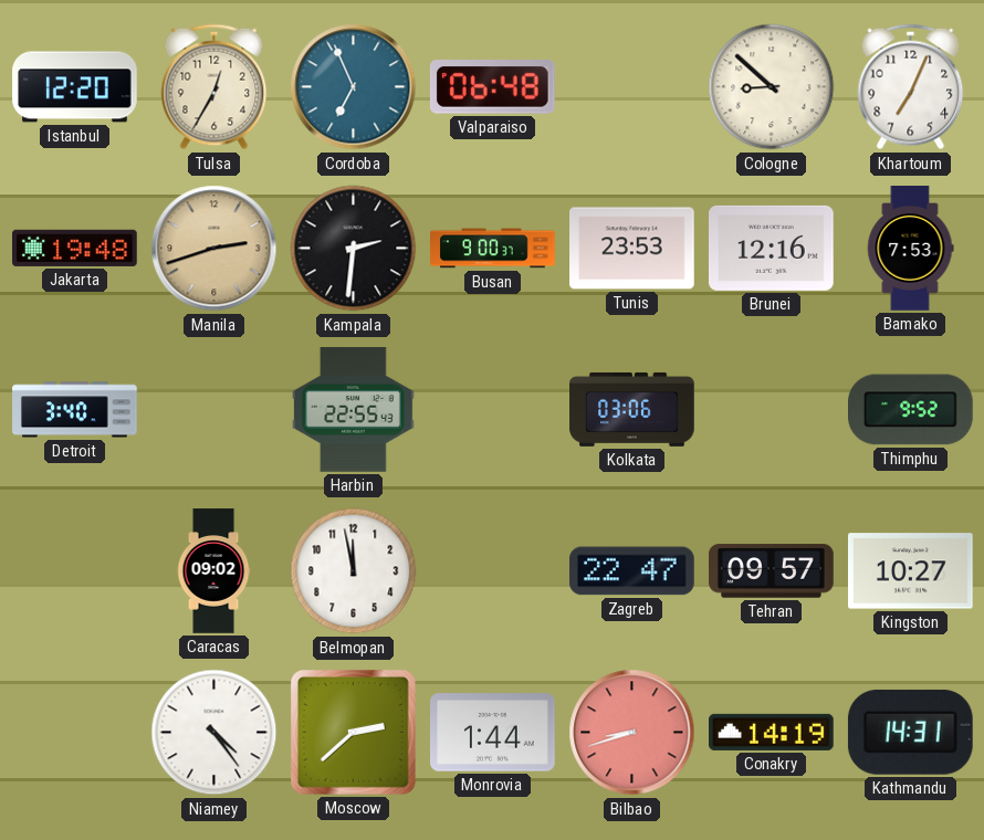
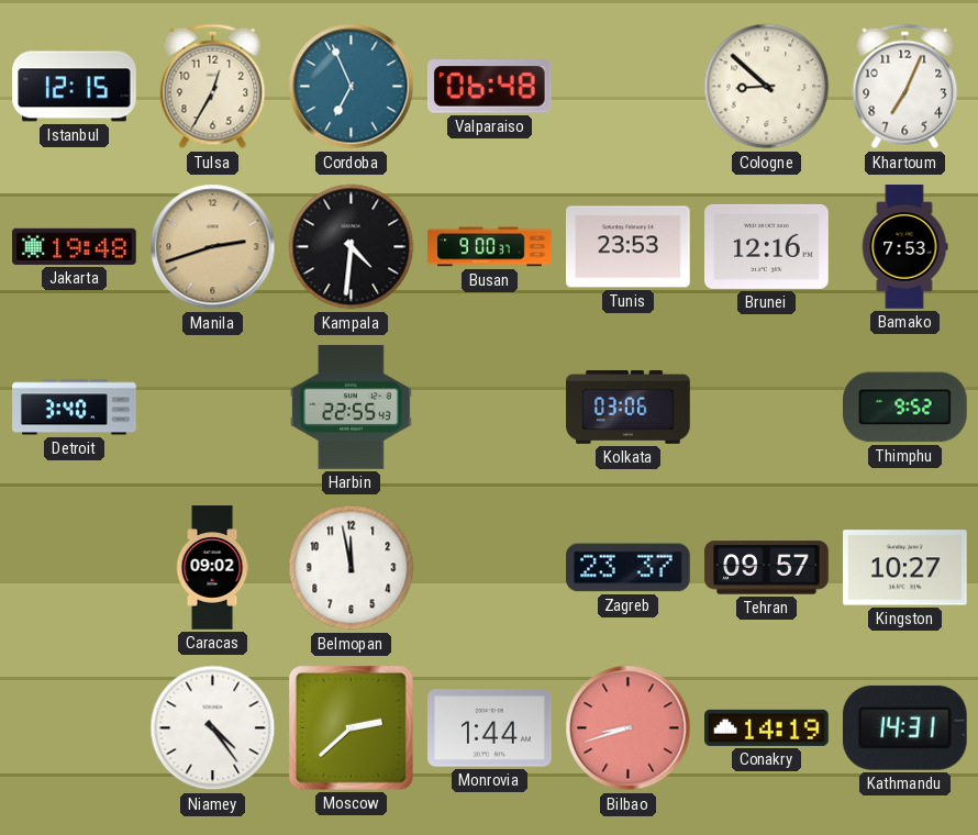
Istanbul: 12:20 -> 12:15
Kampala: 2:31 -> 4:31
Zagreb: 22:47 -> 23:37
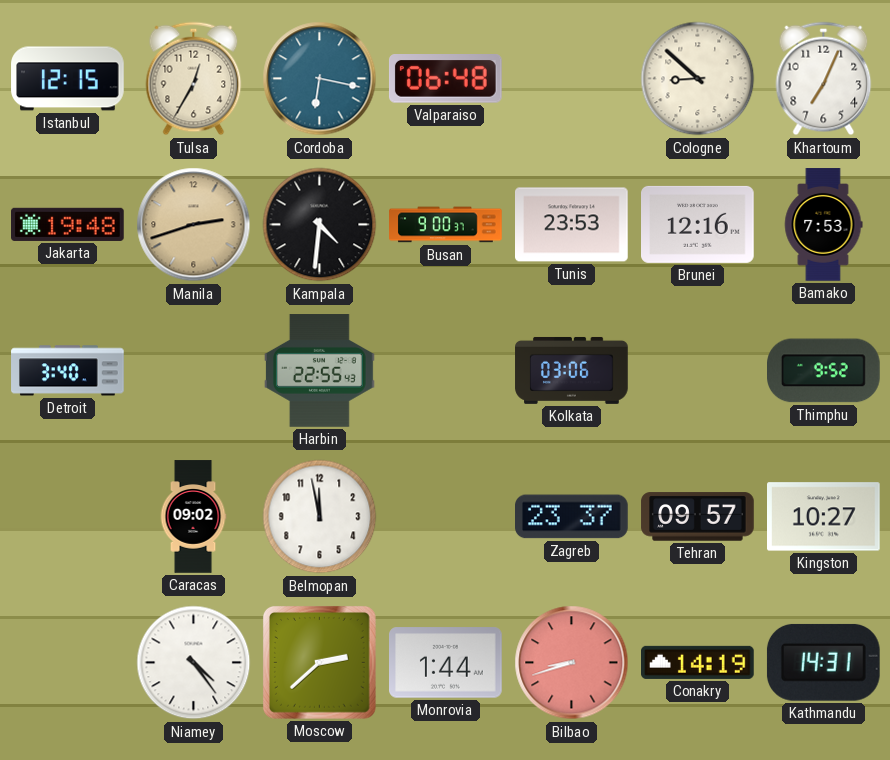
Cordoba: 6:56 -> 6:17
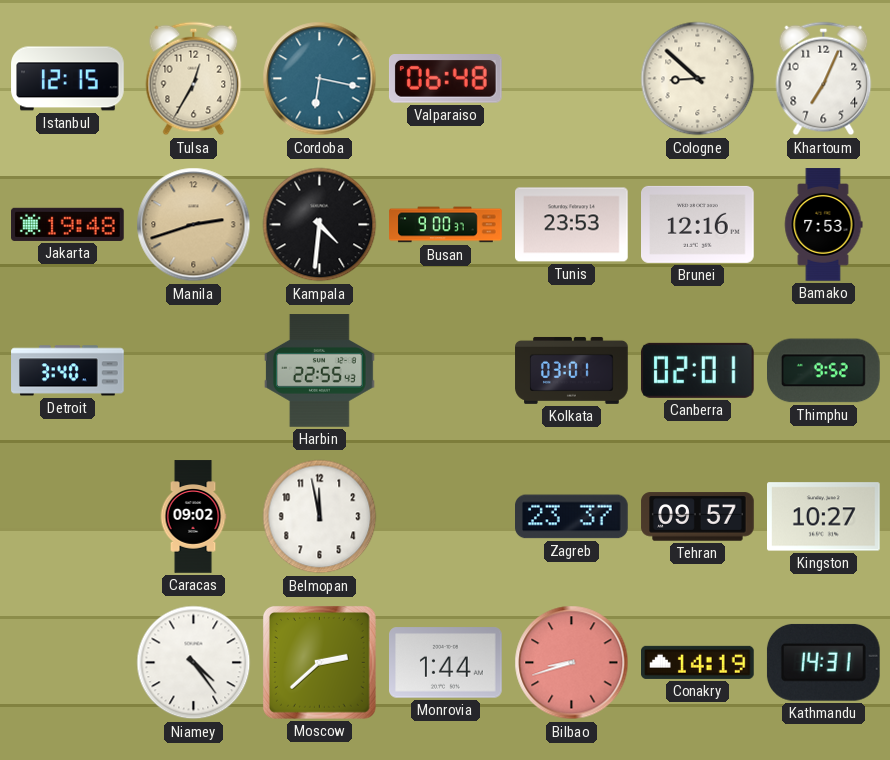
Kolkata: 03:06 -> 03:01
Canberra: none -> 02:01
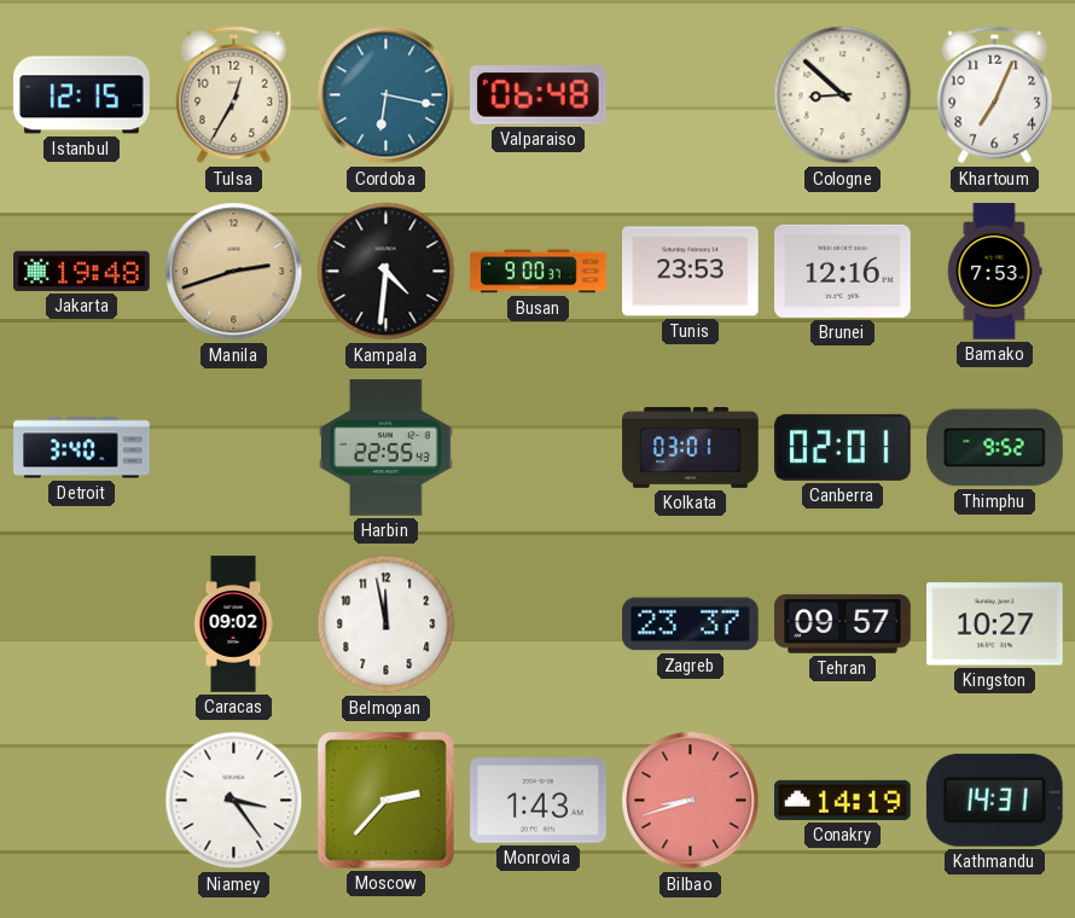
Niamey: 4:24 -> 3:24
Moscow: 2:38 -> 2:37
Monrovia: 1:44 -> 1:43
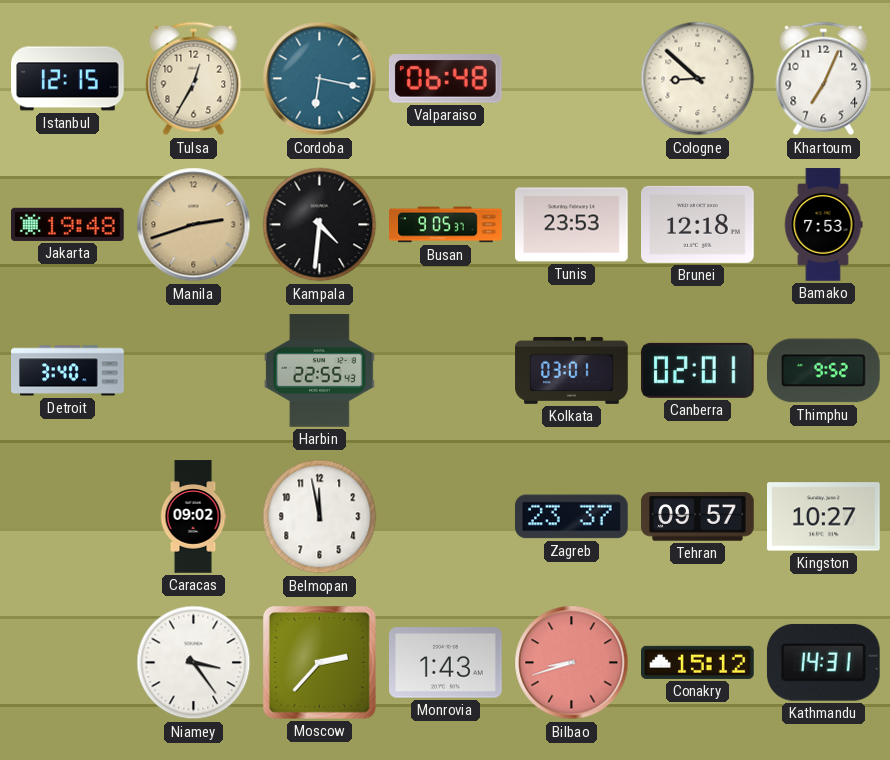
Busan: 9:00 -> 9:05
Brunei: 12:16 -> 12:18
Conakry: 14:19 -> 15:12
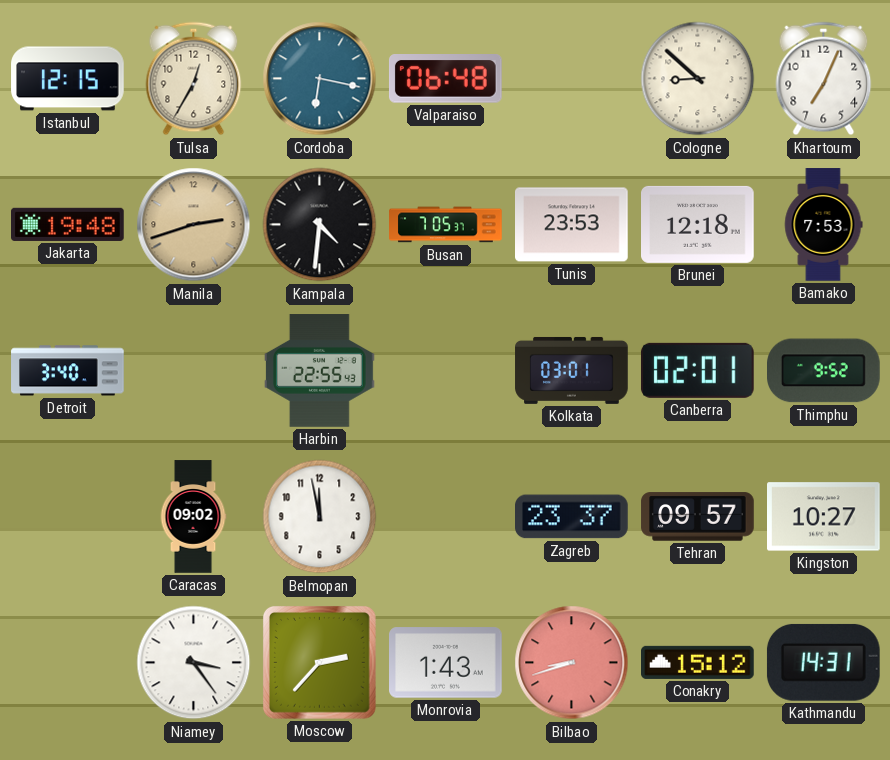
Busan: 9:05 -> 7:05
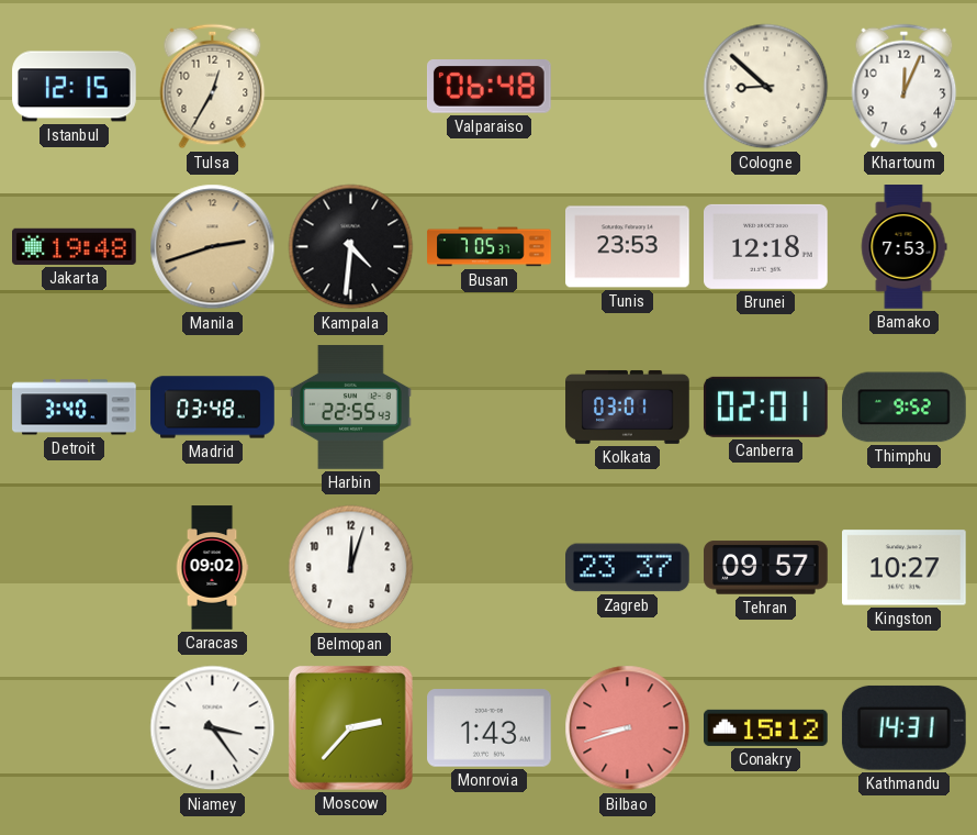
Cordoba: 6:17 -> none
Khartoum: 7:04 -> 12:04
Madrid: none -> 03:48
Belmopan: 11:58 -> 12:03
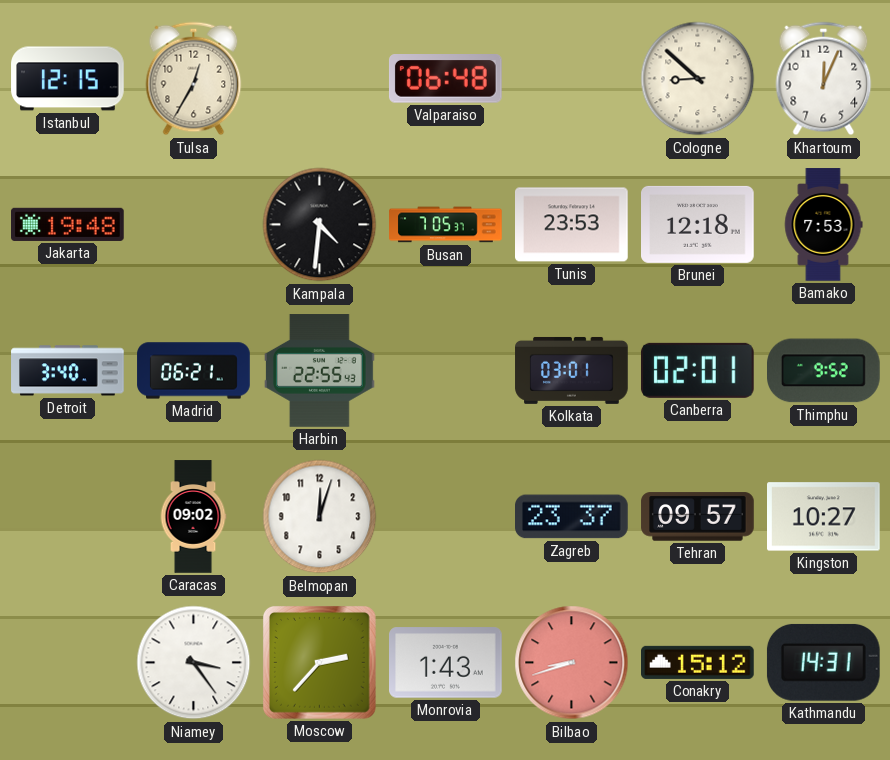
Manila: 2:42 -> none
Madrid: 03:48 -> 06:21
